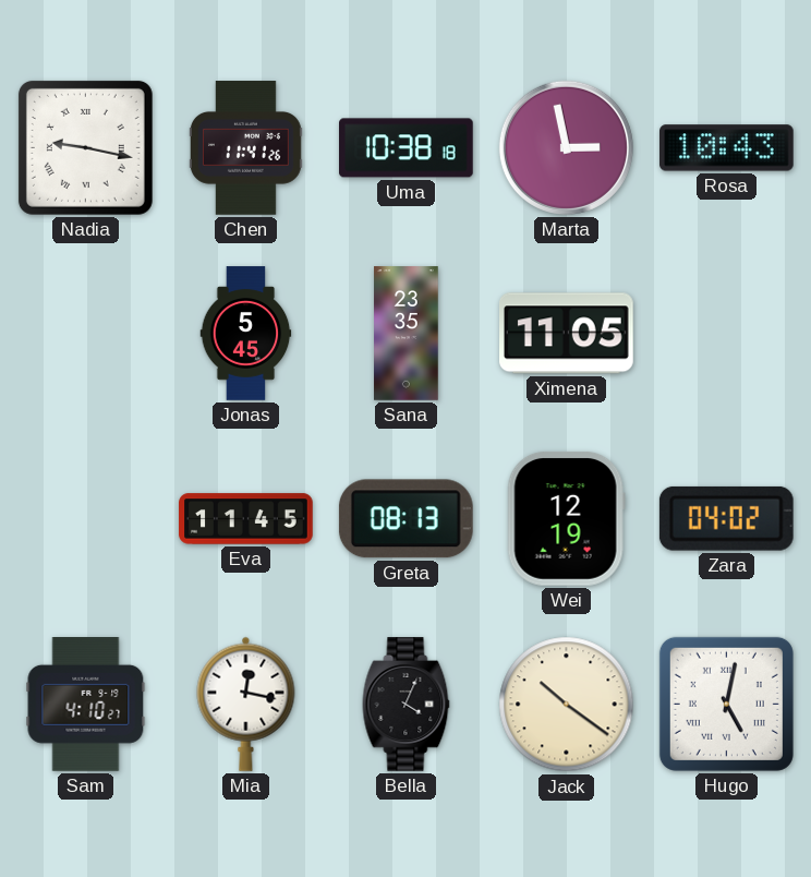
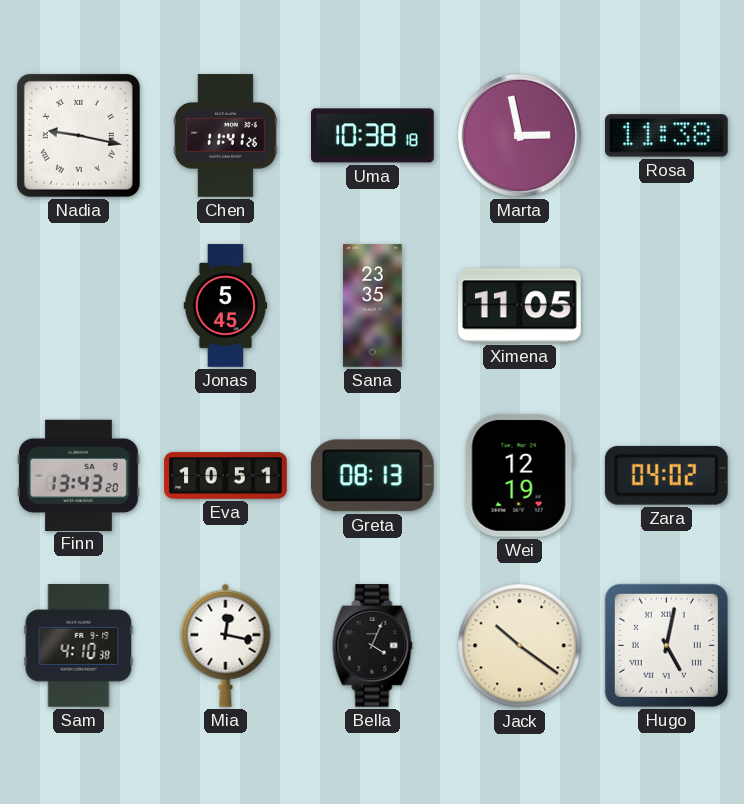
Rosa: 10:43 -> 11:38
Finn: none -> 13:43
Eva: 11:45 -> 10:51
Sam: 4:10:27 -> 4:10:38
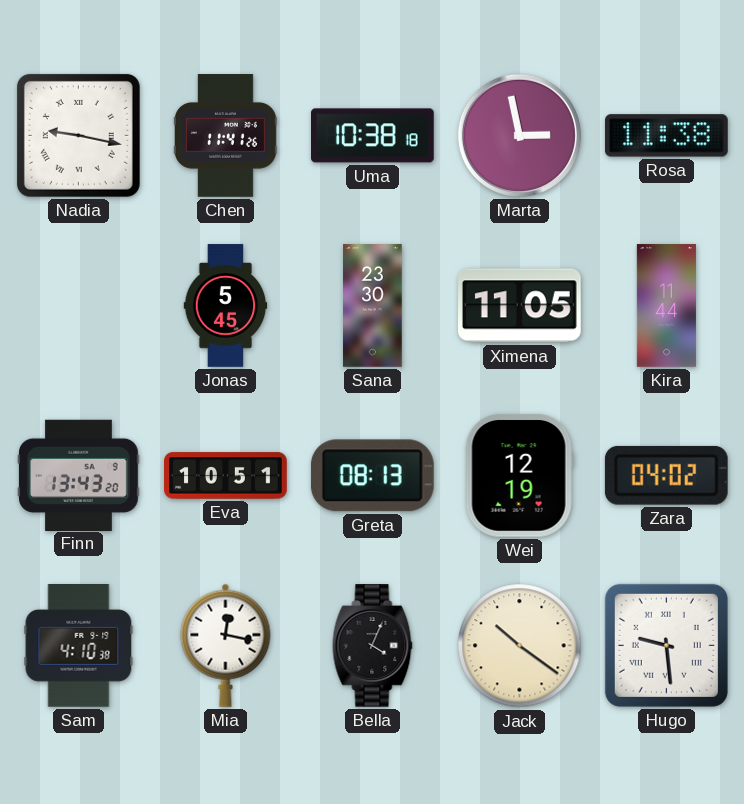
Sana: 23:35 -> 23:30
Kira: none -> 11:44
Hugo: 5:02 -> 9:29
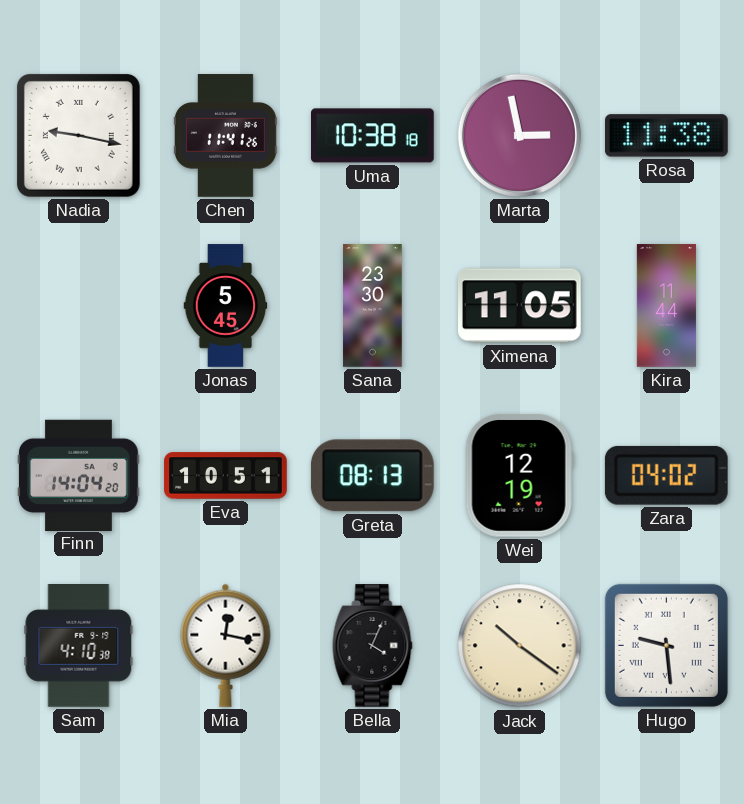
Finn: 13:43 -> 14:04
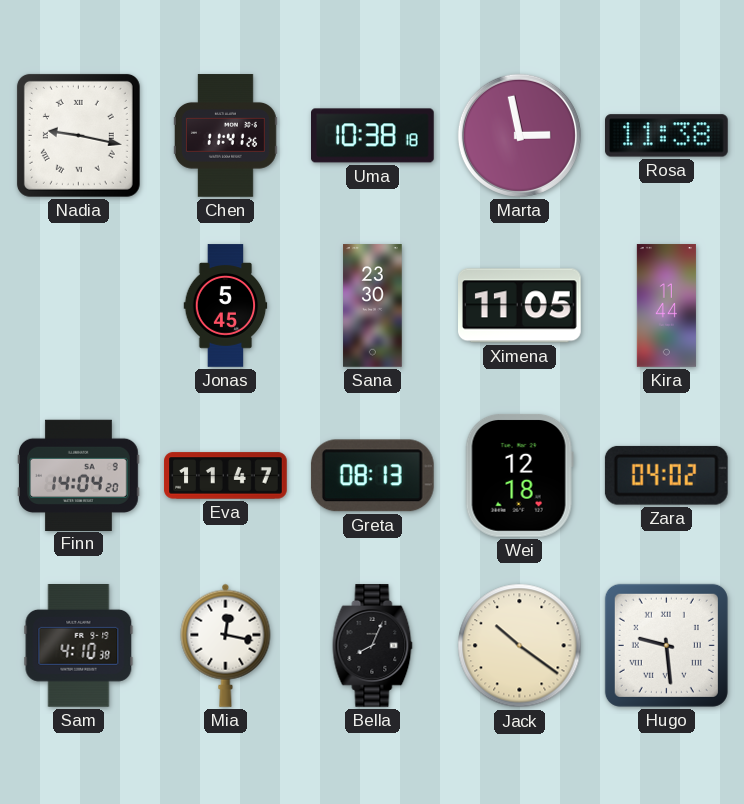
Eva: 10:51 -> 11:47
Wei: 12:19 -> 12:18
Bella: 4:04 -> 8:04
